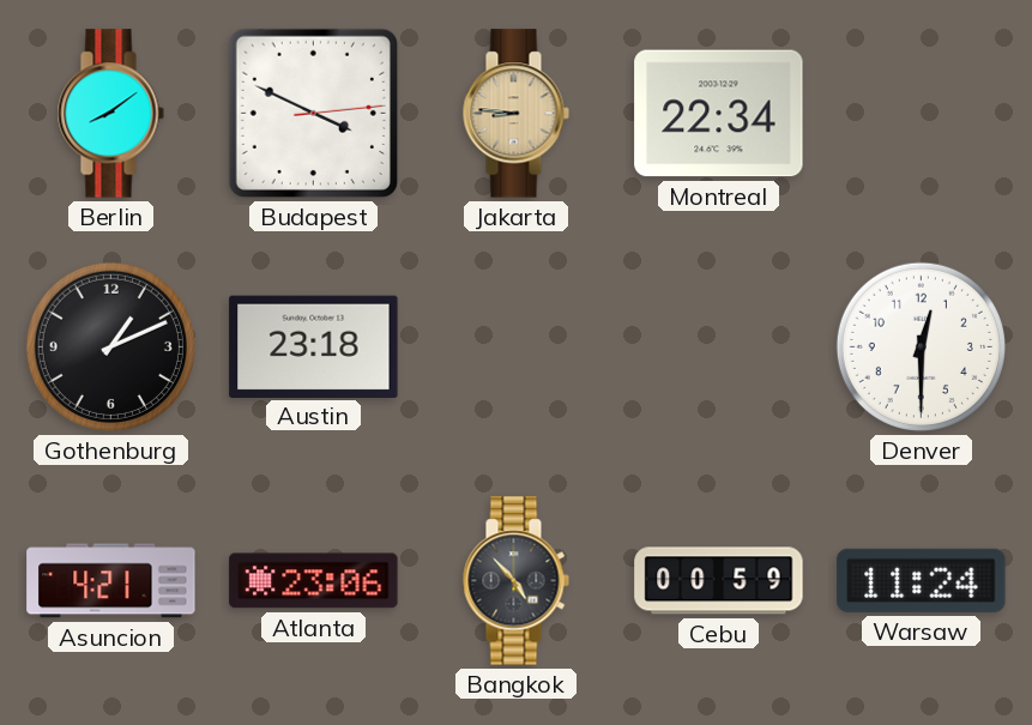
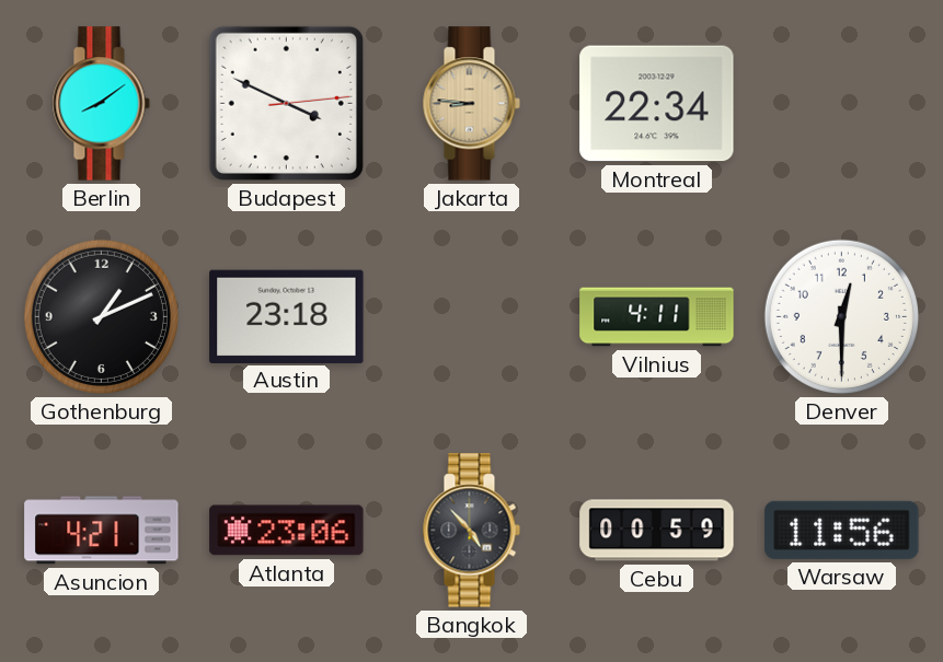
Vilnius: none -> 4:11
Warsaw: 11:24 -> 11:56
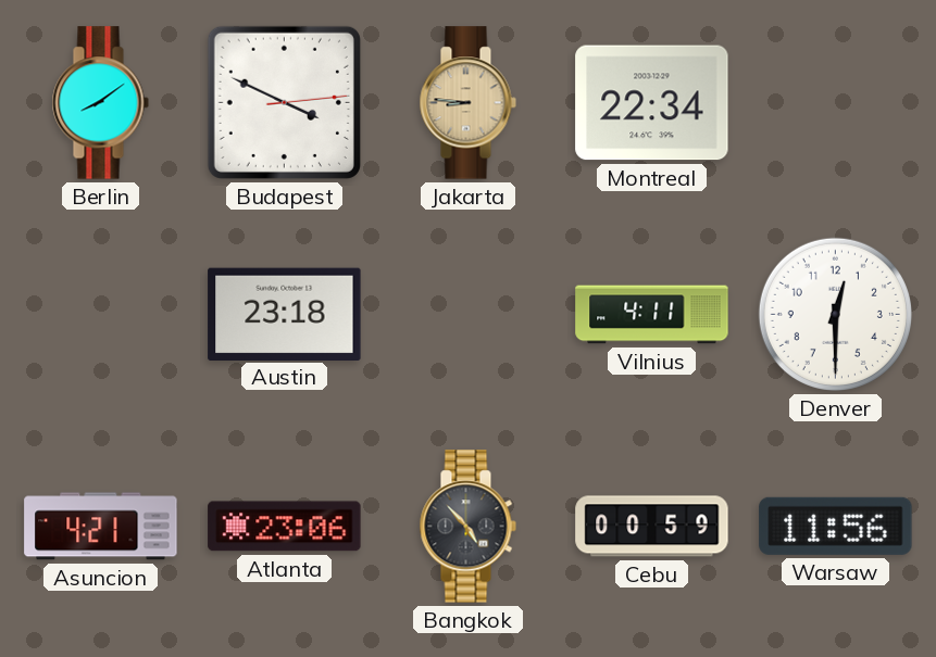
Gothenburg: 1:11 -> none
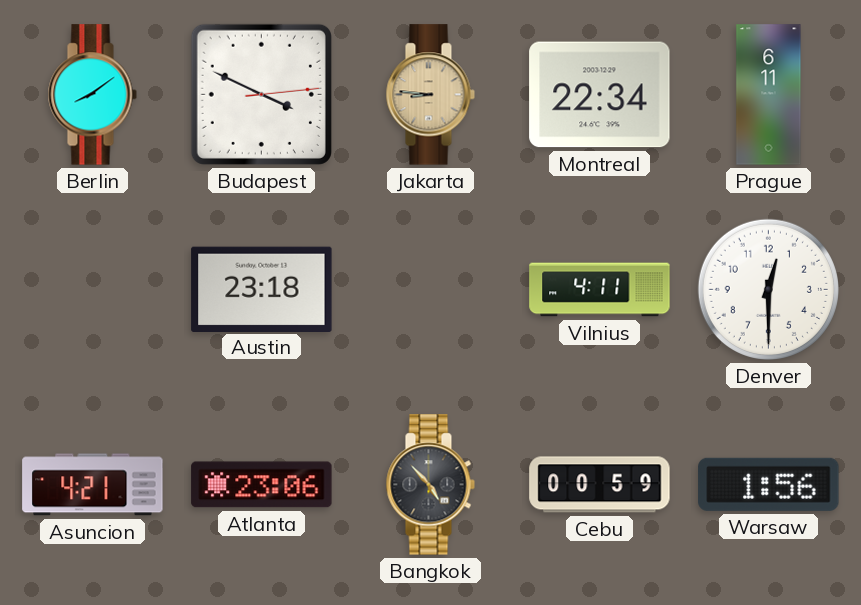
Prague: none -> 6:11
Warsaw: 11:56 -> 1:56
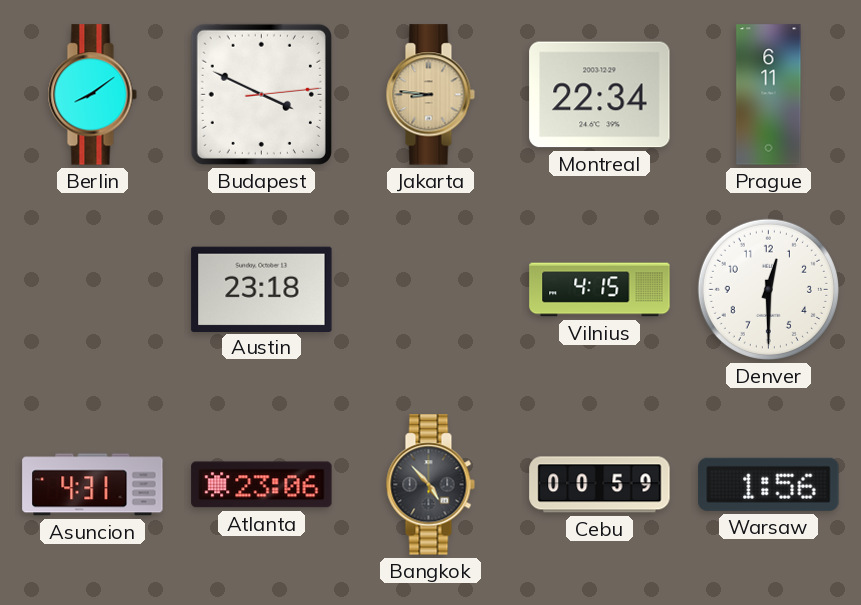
Vilnius: 4:11 -> 4:15
Asuncion: 4:21 -> 4:31
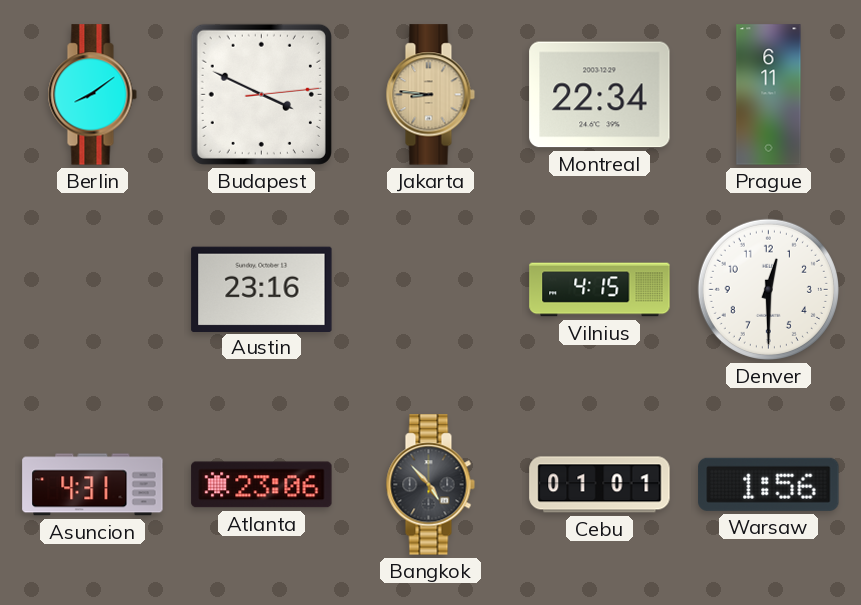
Austin: 23:18 -> 23:16
Cebu: 00:59 -> 01:01
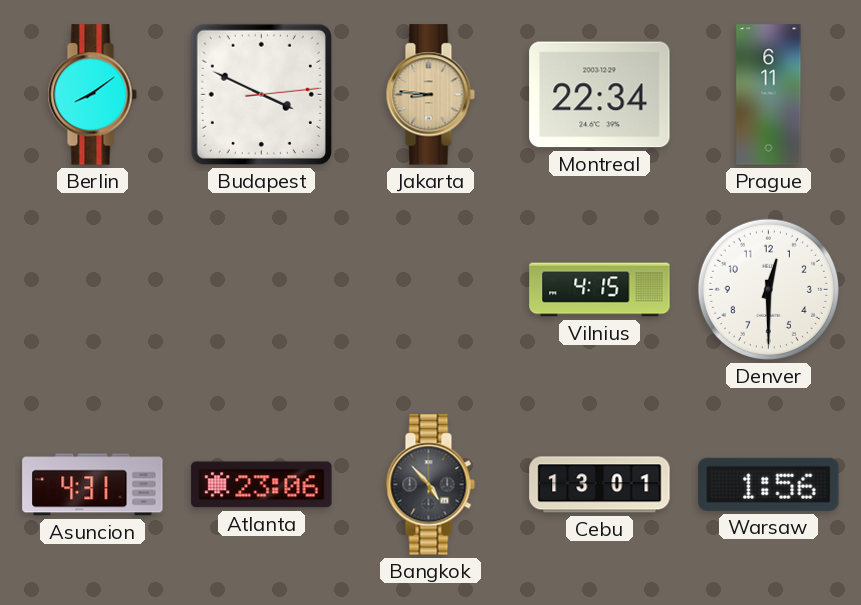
Austin: 23:16 -> none
Cebu: 01:01 -> 13:01
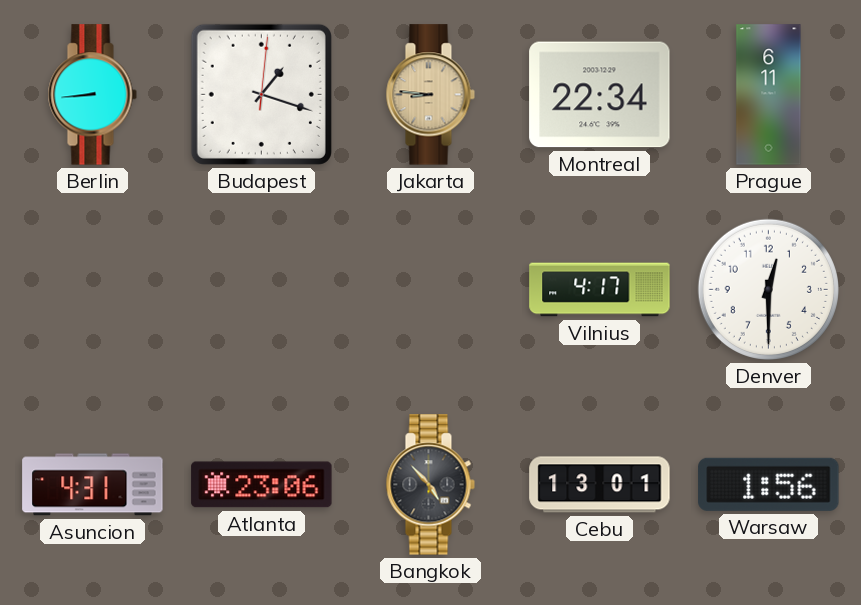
Berlin: 8:09 -> 8:44
Budapest: 3:49 -> 1:18
Vilnius: 4:15 -> 4:17
